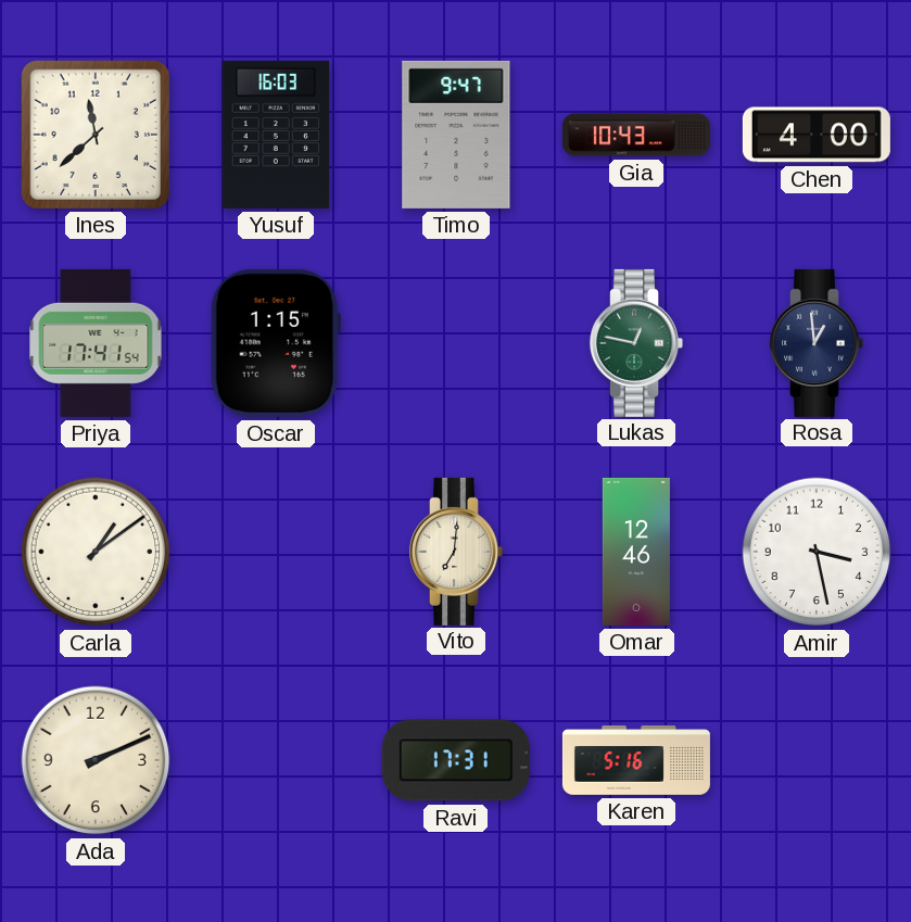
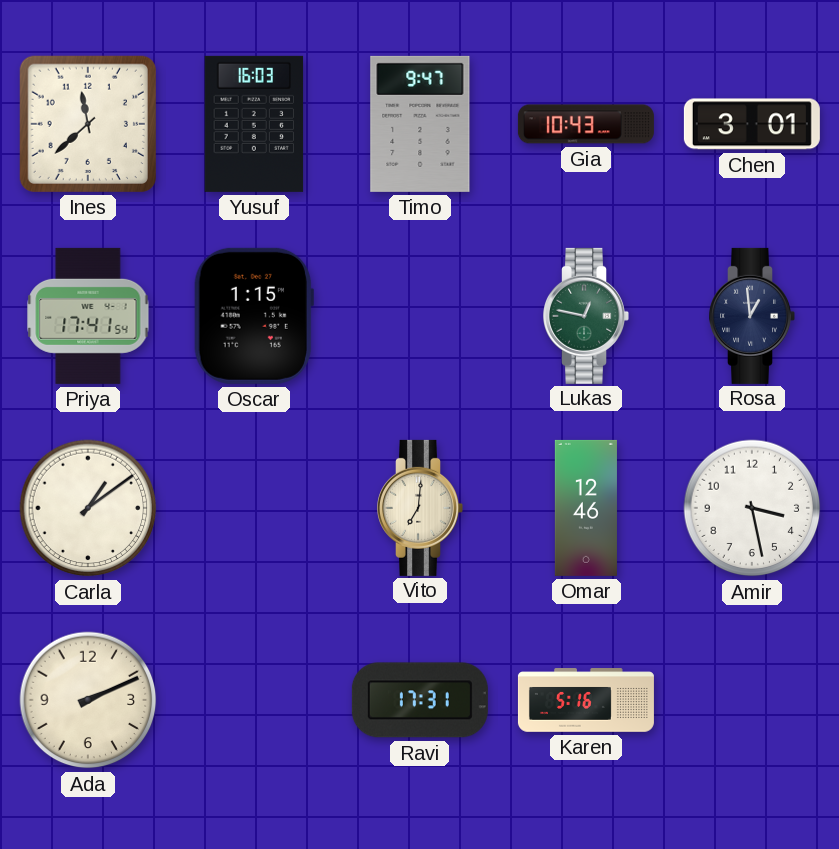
Chen: 4:00 -> 3:01
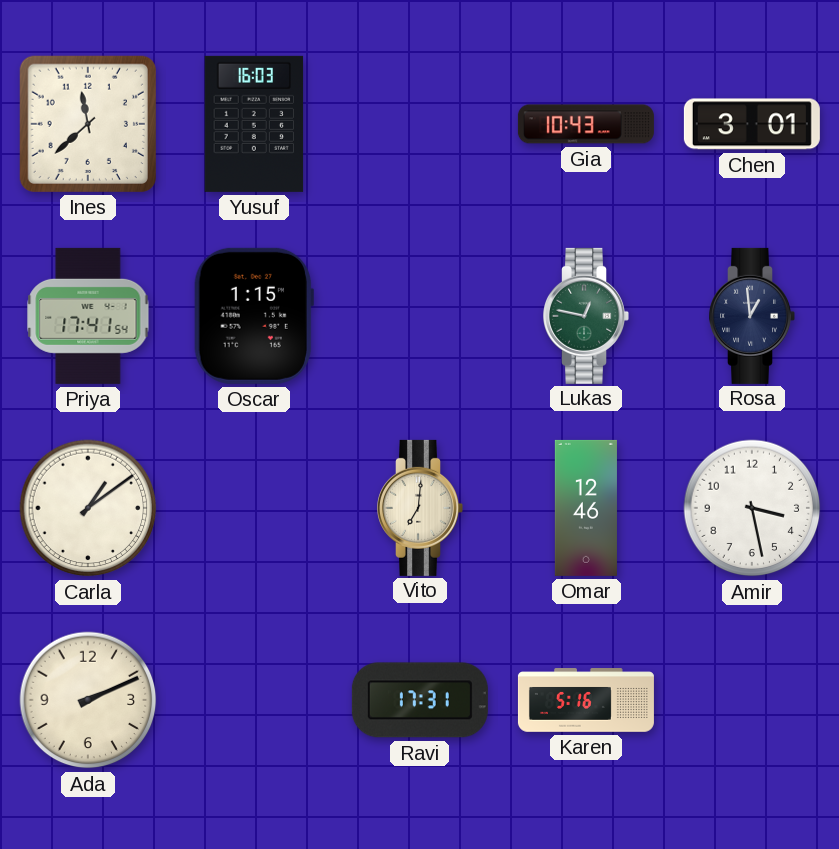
Timo: 9:47 -> none
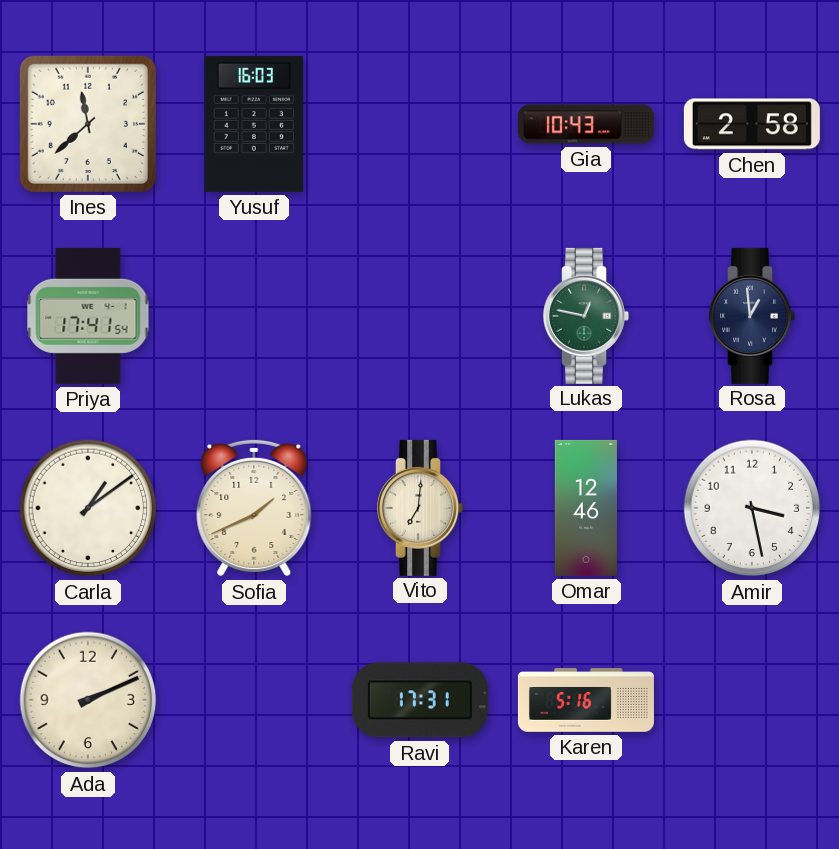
Chen: 3:01 -> 2:58
Oscar: 1:15 -> none
Sofia: none -> 1:41
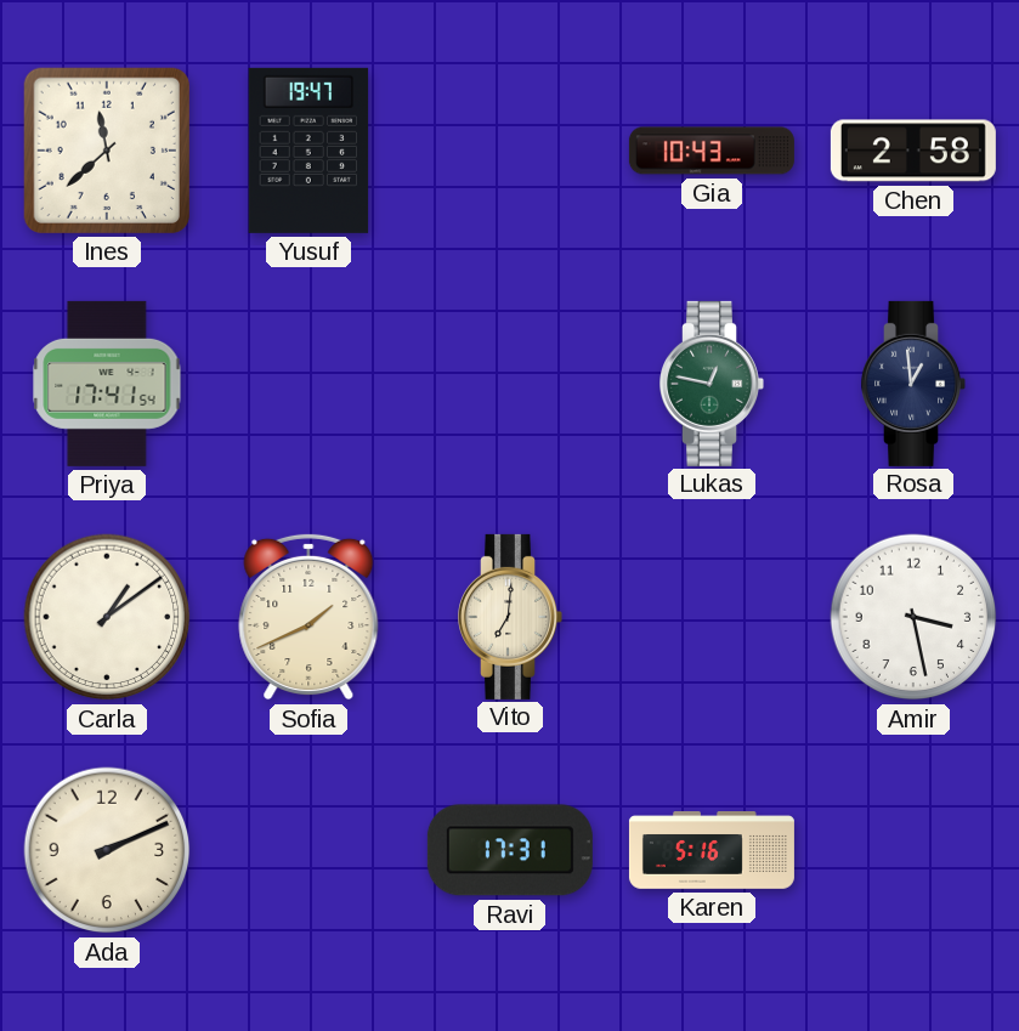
Yusuf: 16:03 -> 19:47
Omar: 12:46 -> none
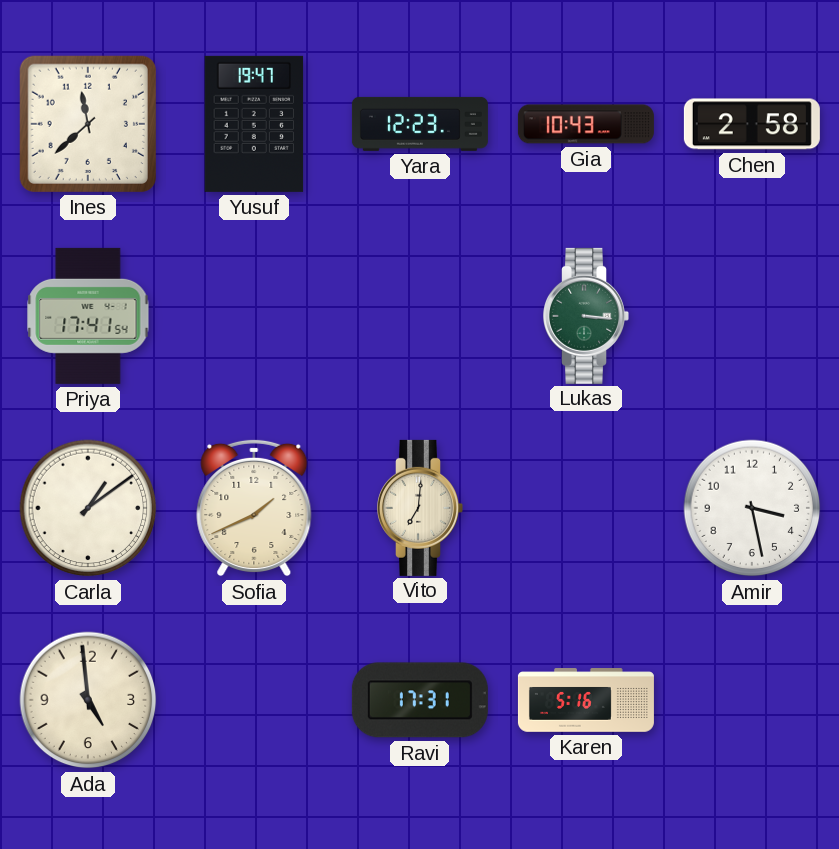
Yara: none -> 12:23
Lukas: 12:47 -> 3:16
Rosa: 12:59 -> none
Ada: 2:11 -> 4:59
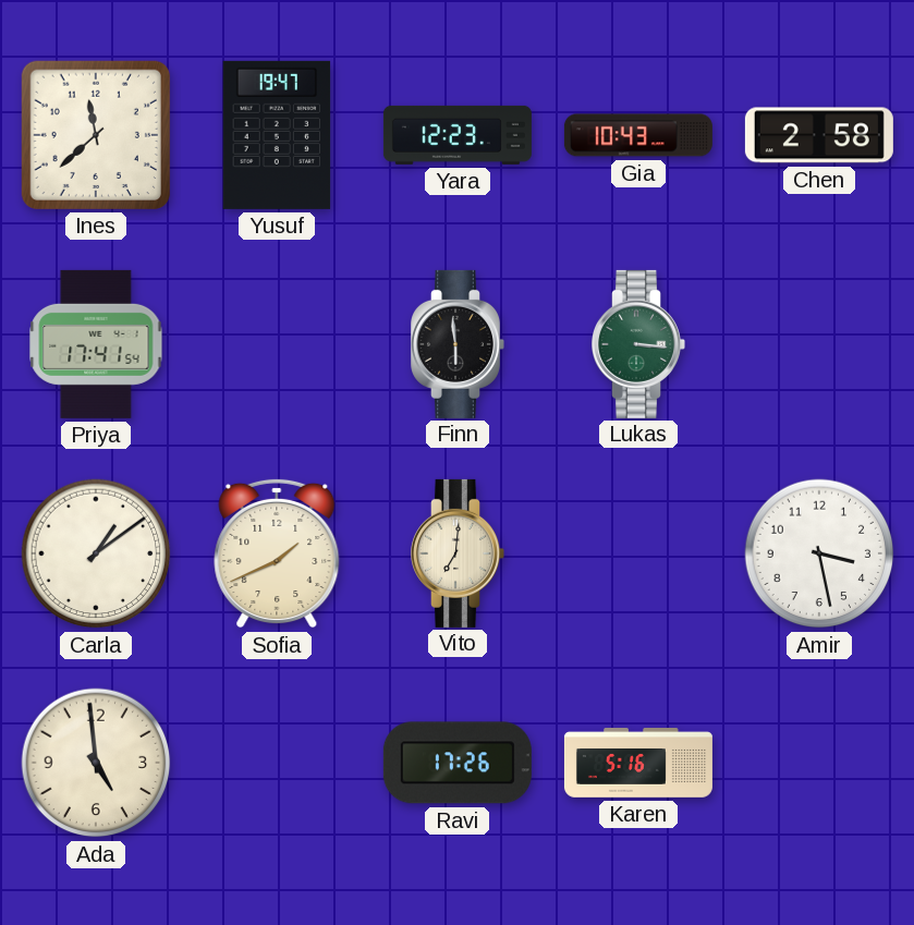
Finn: none -> 5:59
Ravi: 17:31 -> 17:26
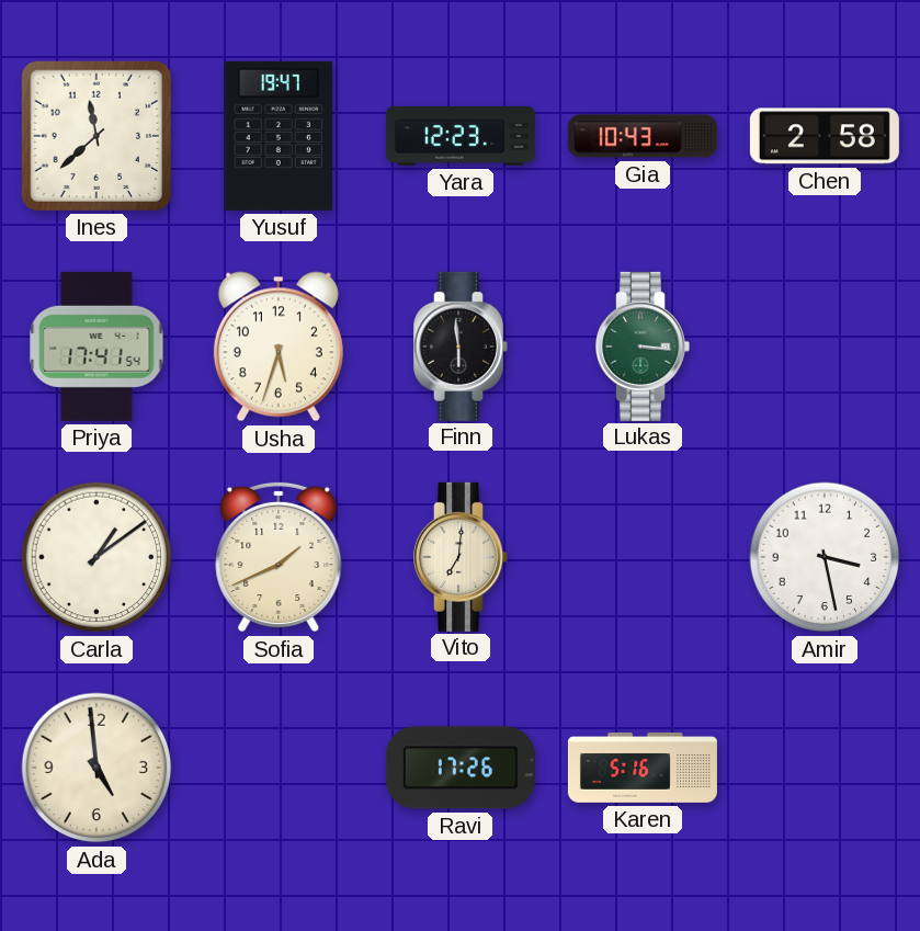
Usha: none -> 5:33
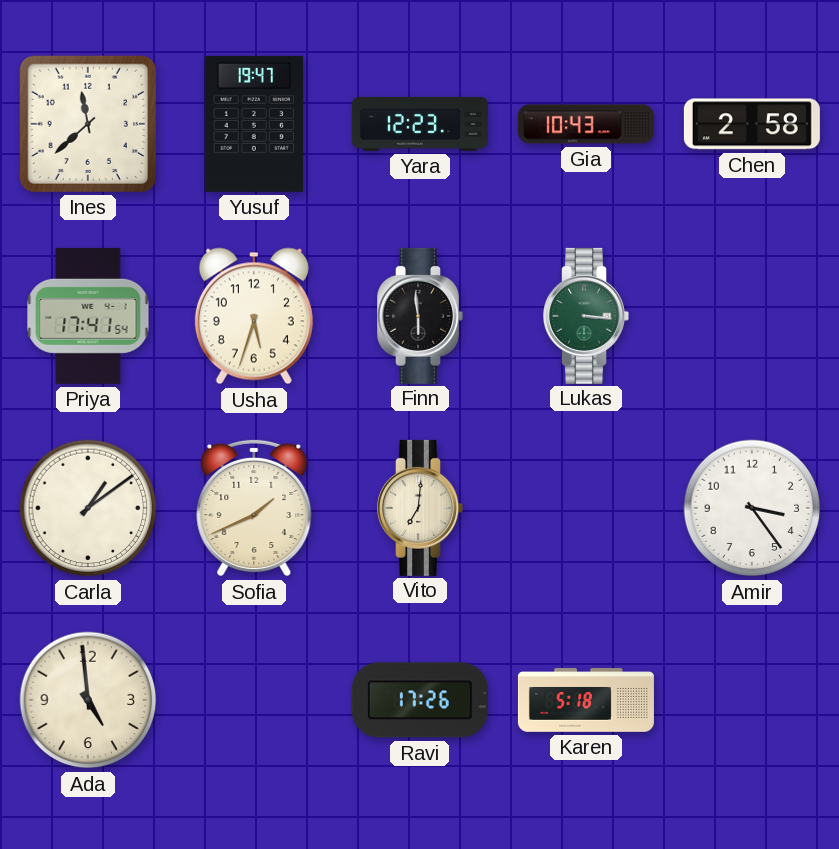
Amir: 3:28 -> 3:24
Karen: 5:16 -> 5:18
